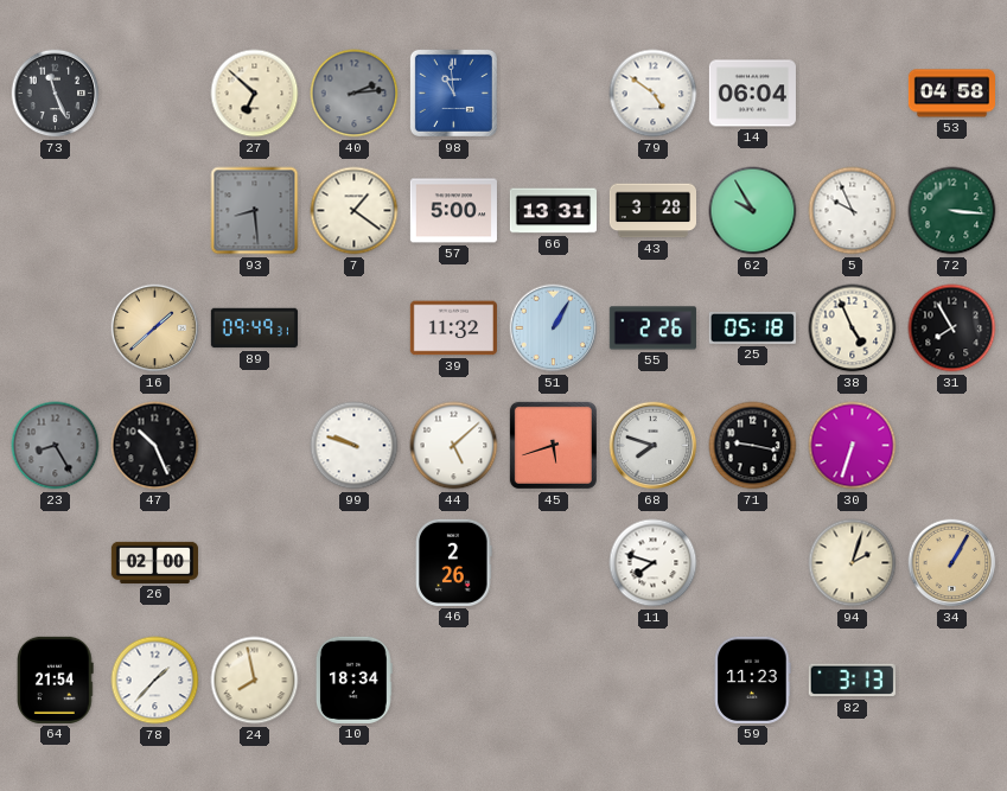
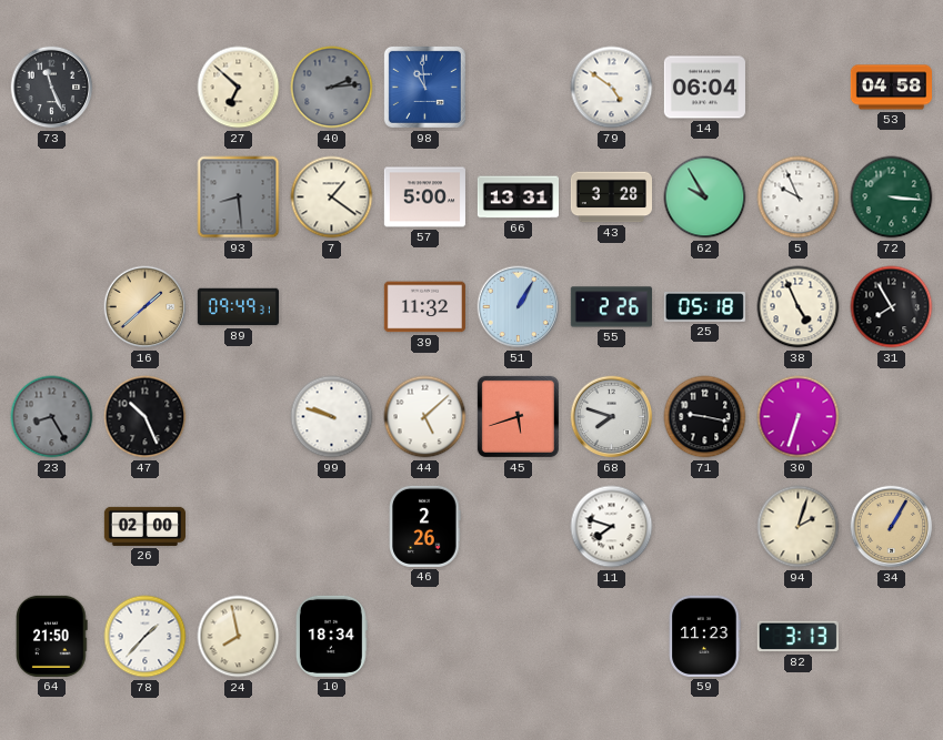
64: 21:54 -> 21:50
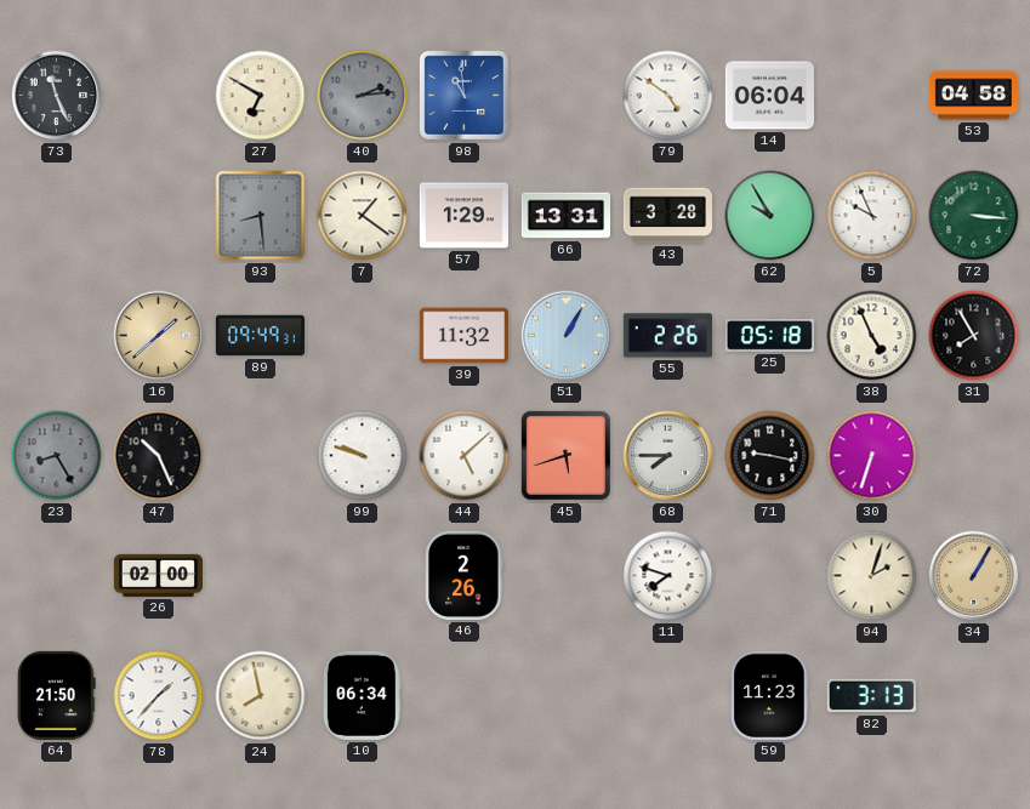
27: 6:52 -> 6:50
57: 5:00 -> 1:29
68: 7:48 -> 7:45
10: 18:34 -> 06:34
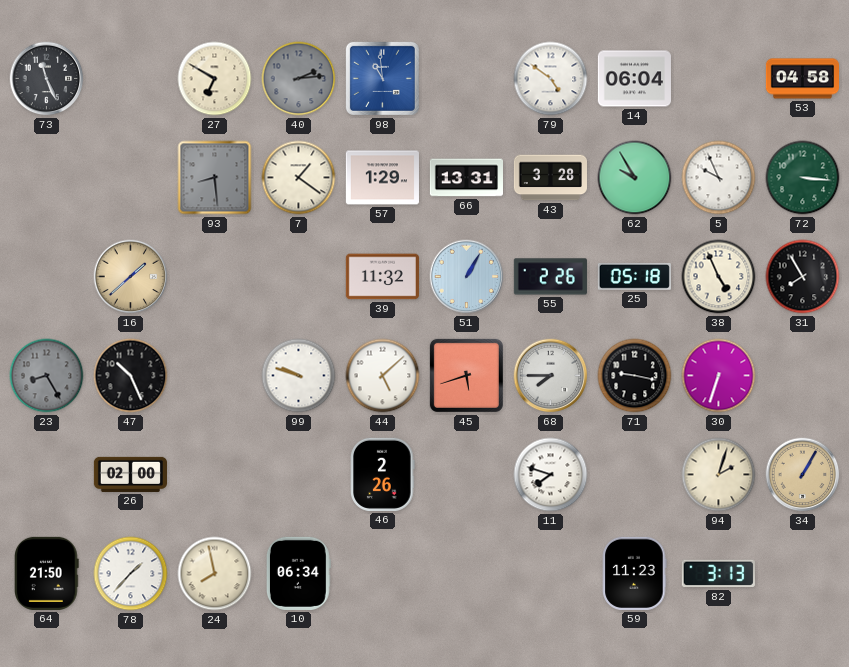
89: 09:49 -> none
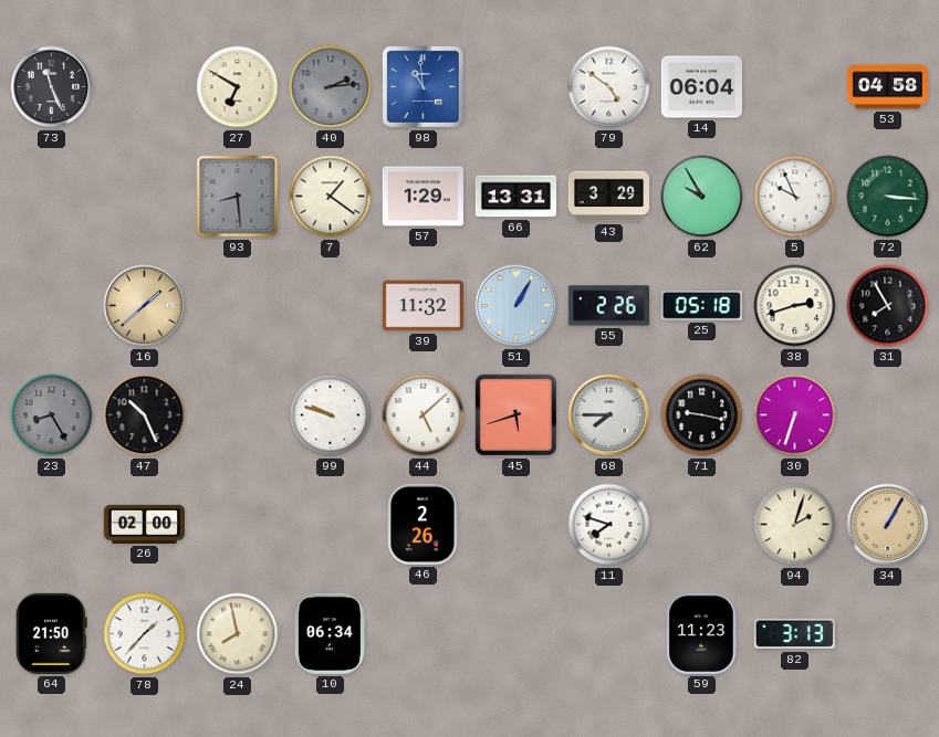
43: 3:28 -> 3:29
38: 4:56 -> 2:42
